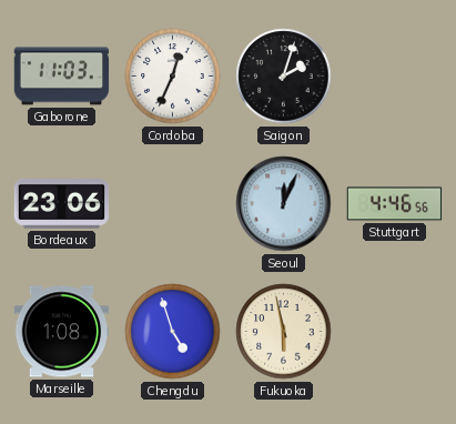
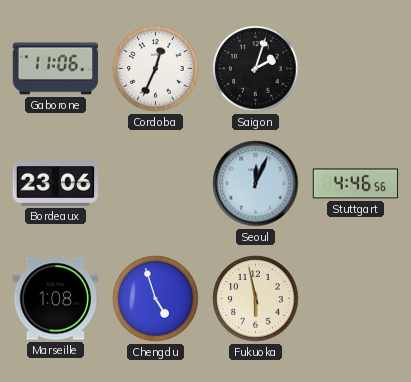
Gaborone: 11:03 -> 11:06
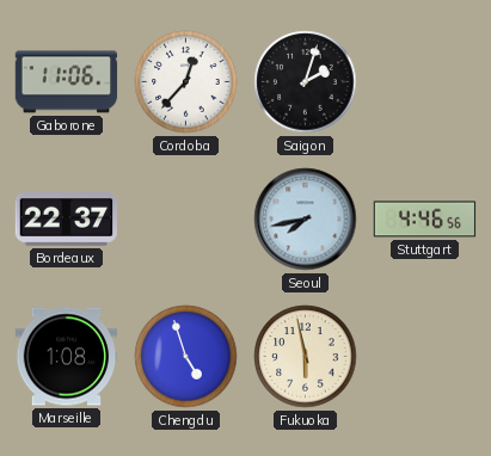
Cordoba: 12:34 -> 12:37
Bordeaux: 23:06 -> 22:37
Seoul: 12:04 -> 7:43
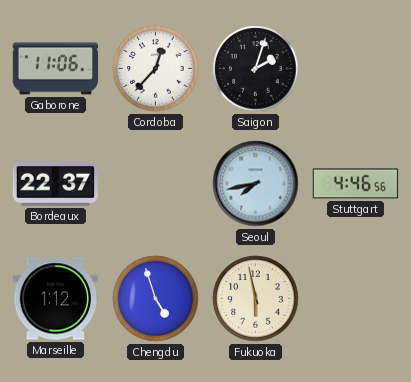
Marseille: 1:08 -> 1:12
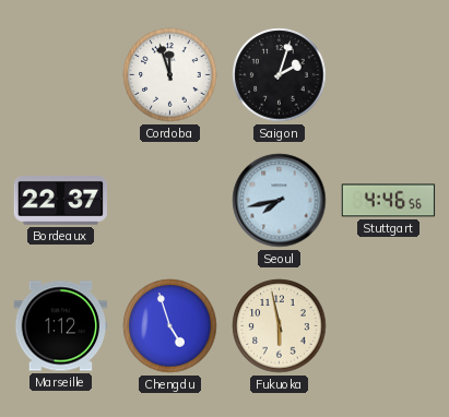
Gaborone: 11:06 -> none
Cordoba: 12:37 -> 11:57
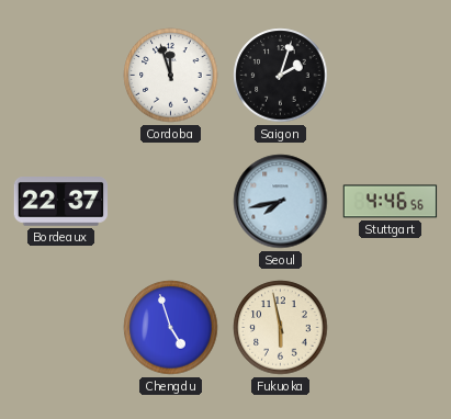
Marseille: 1:12 -> none
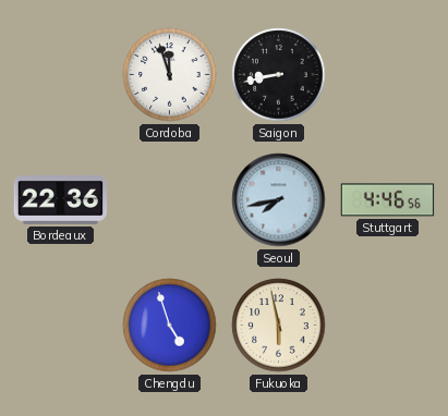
Saigon: 2:03 -> 8:43
Bordeaux: 22:37 -> 22:36
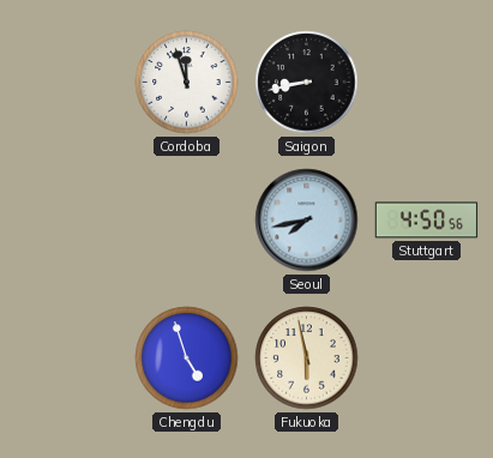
Bordeaux: 22:36 -> none
Stuttgart: 4:46 -> 4:50
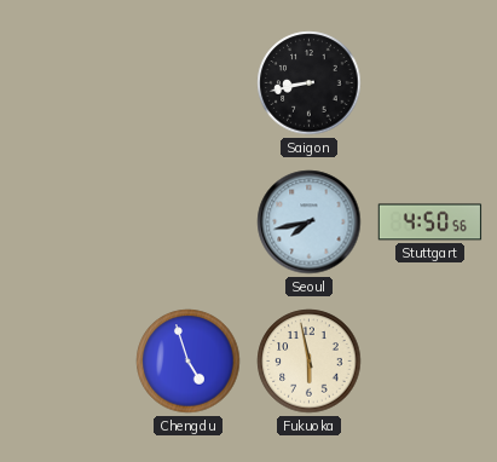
Cordoba: 11:57 -> none
